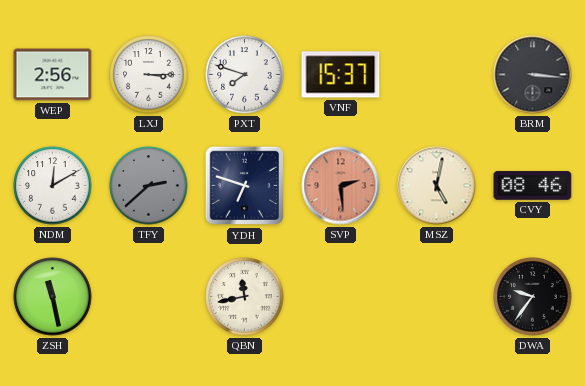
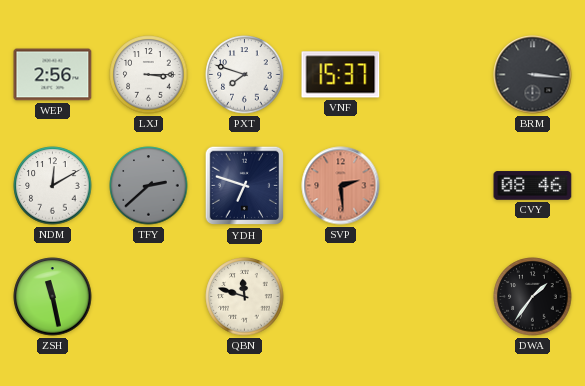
MSZ: 5:02 -> none
QBN: 11:43 -> 11:48
DWA: 9:36 -> 1:36
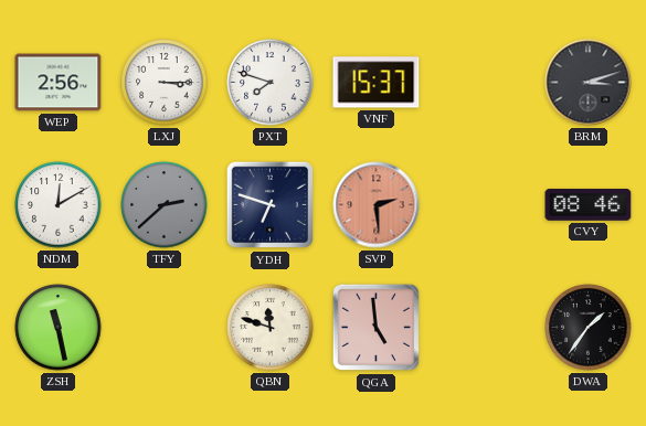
BRM: 3:16 -> 3:12
QGA: none -> 4:59
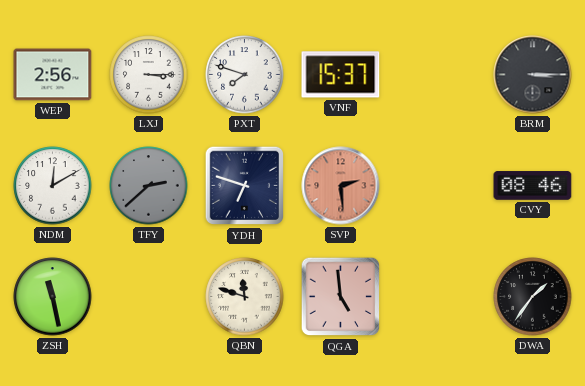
BRM: 3:12 -> 3:15
